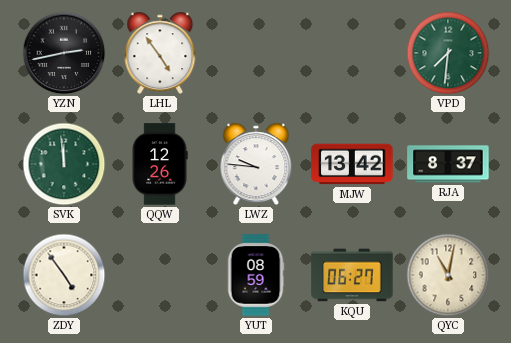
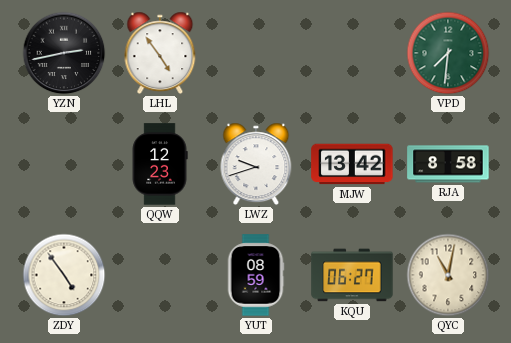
SVK: 11:59 -> none
QQW: 12:26 -> 12:23
LWZ: 9:46 -> 9:42
RJA: 8:37 -> 8:58
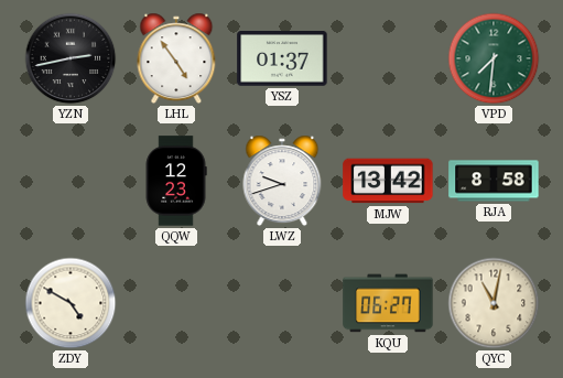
YSZ: none -> 01:37
ZDY: 4:54 -> 4:50
YUT: 08:59 -> none
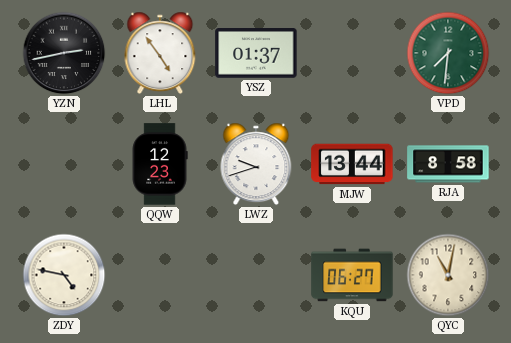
MJW: 13:42 -> 13:44
ZDY: 4:50 -> 4:47
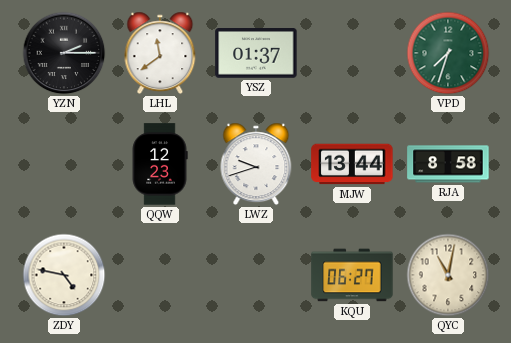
YZN: 2:43 -> 2:15
LHL: 4:54 -> 11:39
VPD: 7:31 -> 7:33
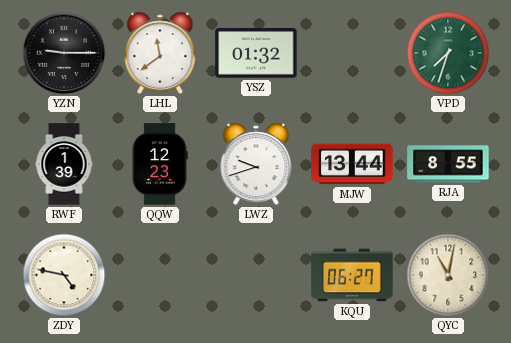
YZN: 2:15 -> 9:15
YSZ: 01:37 -> 01:32
RWF: none -> 1:39
RJA: 8:58 -> 8:55
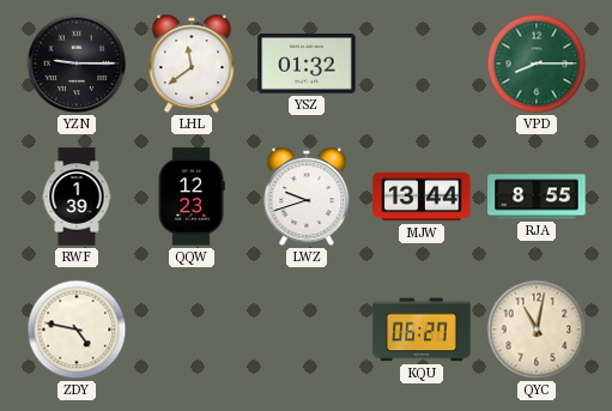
VPD: 7:33 -> 8:15
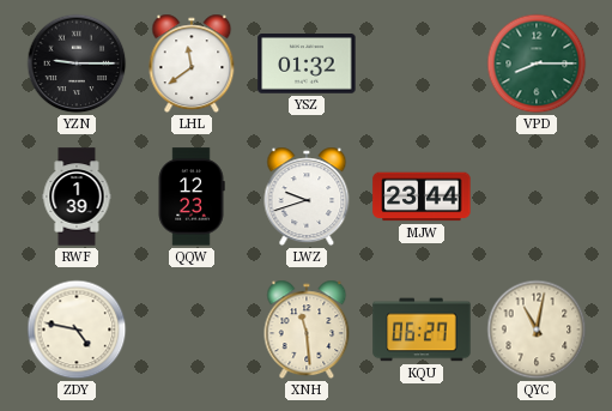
MJW: 13:44 -> 23:44
RJA: 8:55 -> none
XNH: none -> 11:29
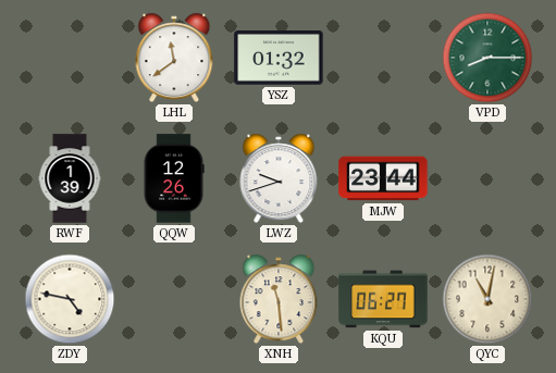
YZN: 9:15 -> none
QQW: 12:23 -> 12:26
